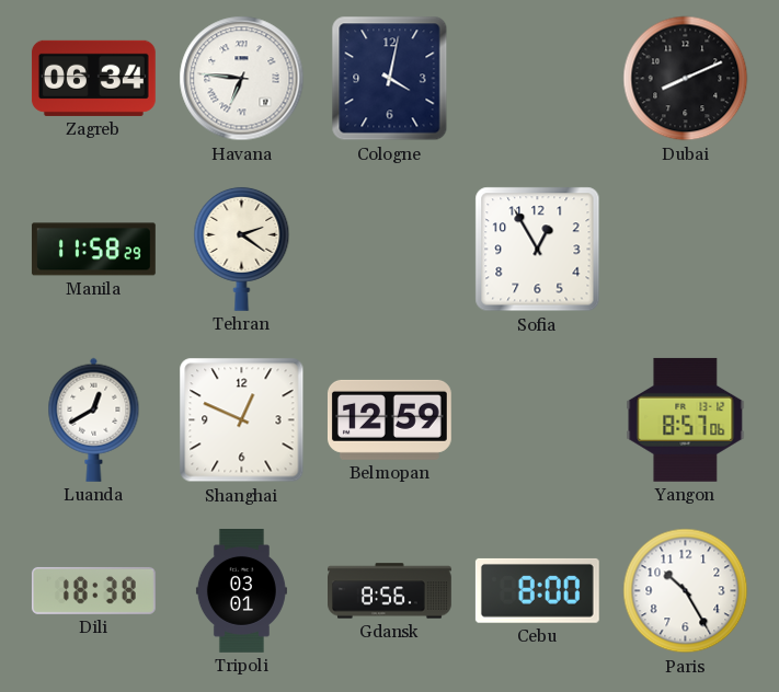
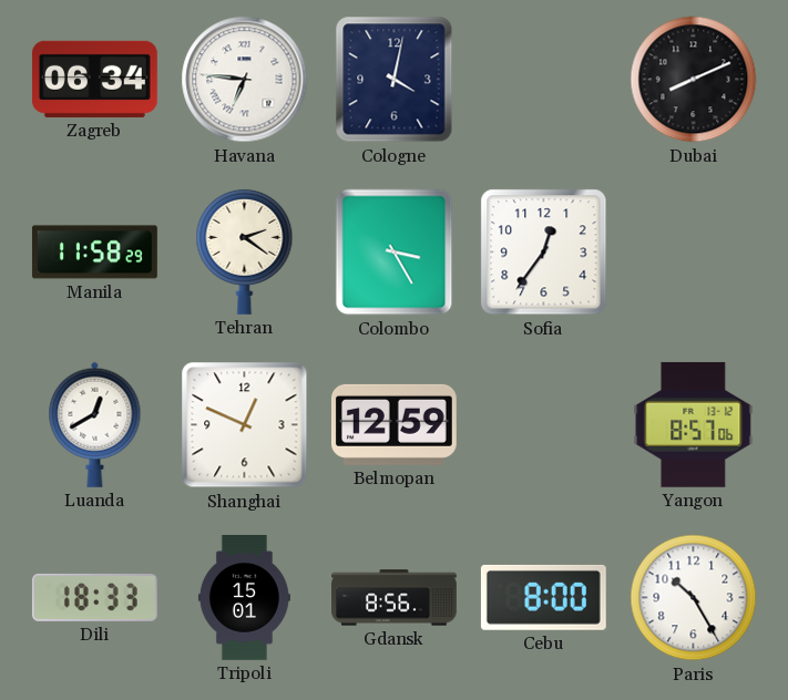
Colombo: none -> 3:25
Sofia: 12:55 -> 12:36
Dili: 18:38 -> 18:33
Tripoli: 03:01 -> 15:01
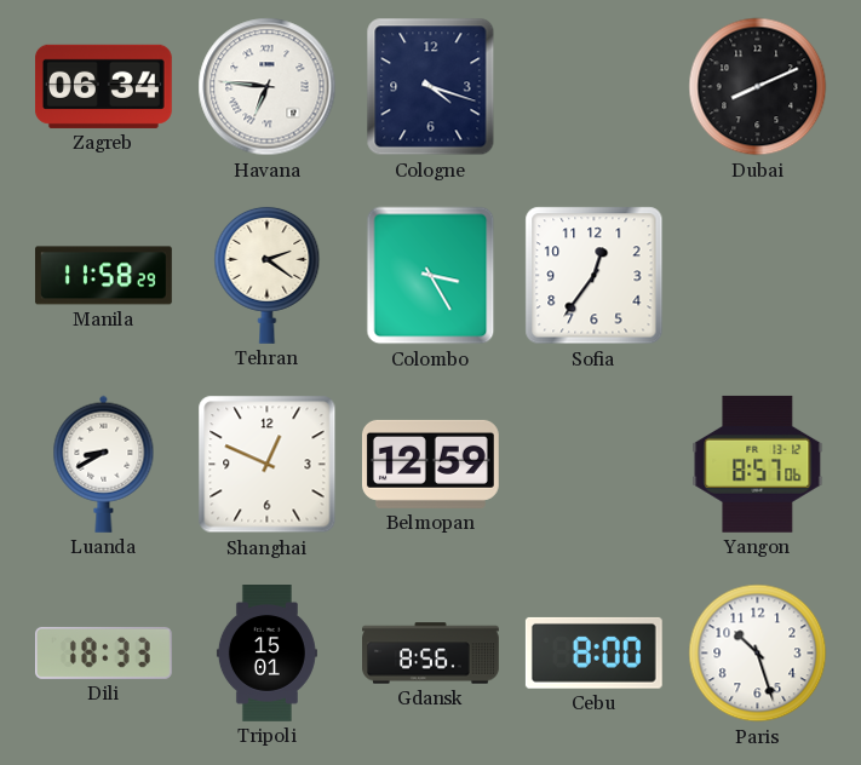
Cologne: 4:02 -> 4:18
Luanda: 12:40 -> 8:40
Paris: 10:25 -> 10:27
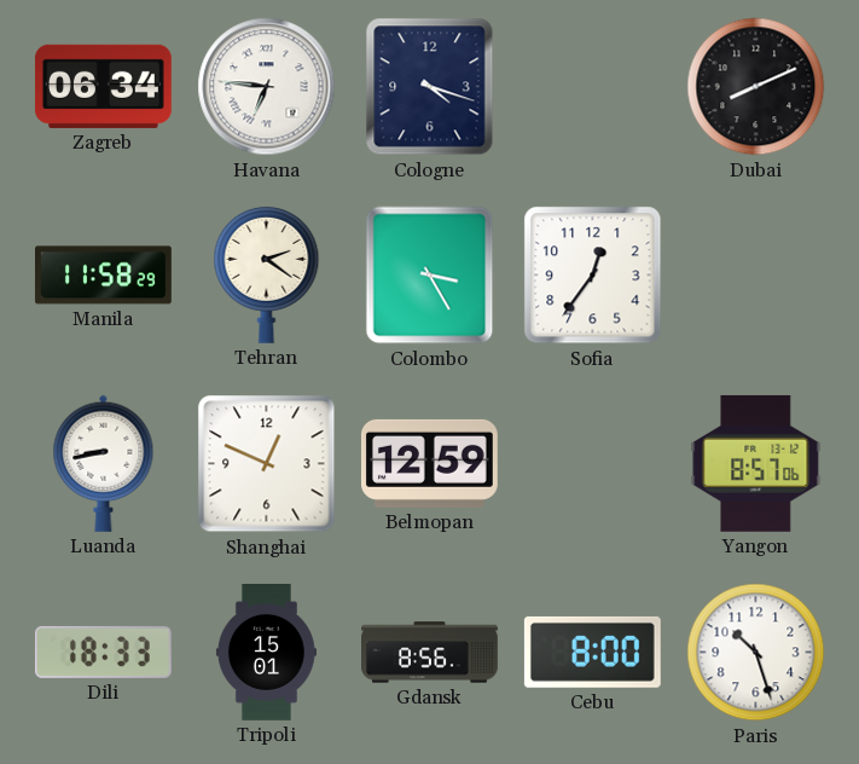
Luanda: 8:40 -> 8:43
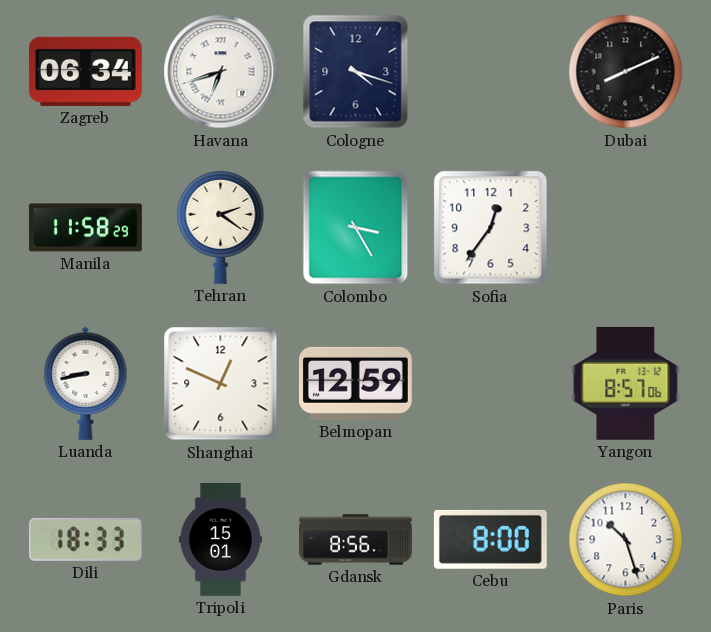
Havana: 6:46 -> 6:42
